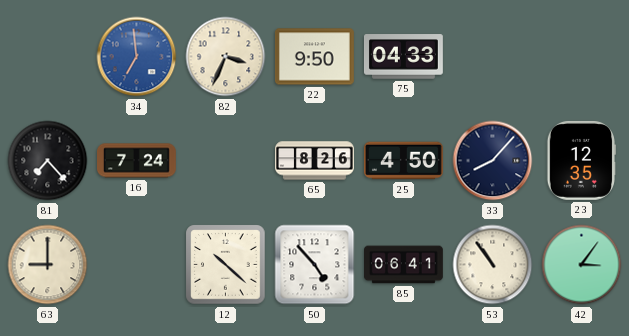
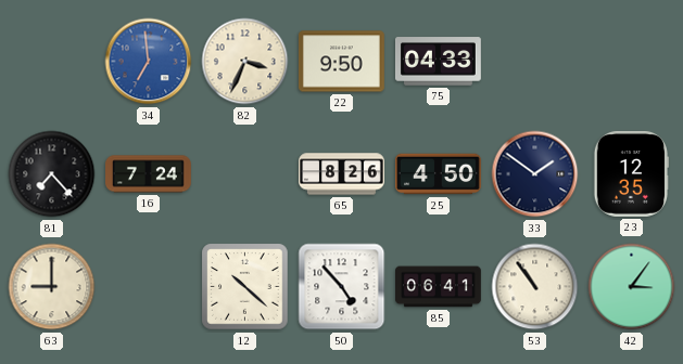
33: 8:07 -> 1:51
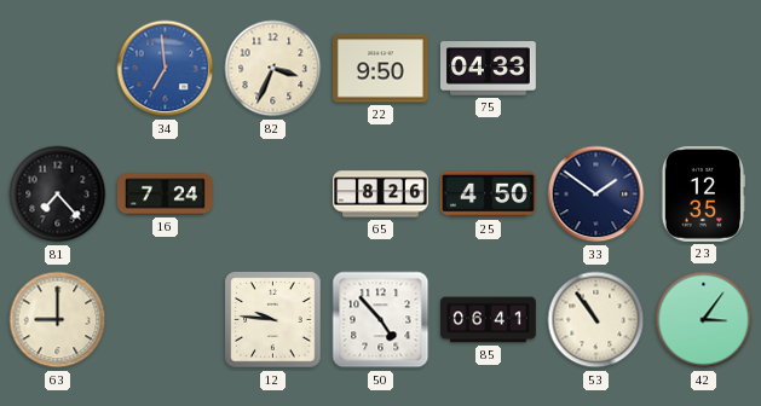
12: 10:22 -> 9:46
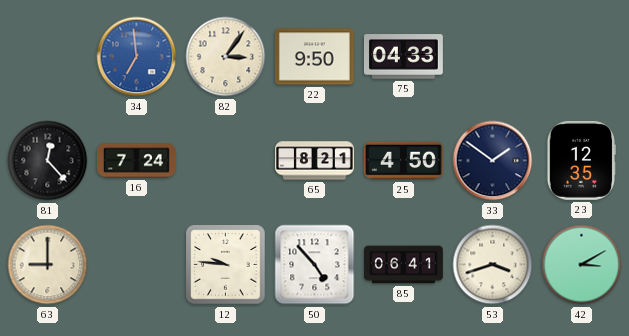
82: 3:34 -> 3:06
81: 7:23 -> 12:23
65: 8:26 -> 8:21
53: 10:54 -> 3:42
42: 3:06 -> 3:10
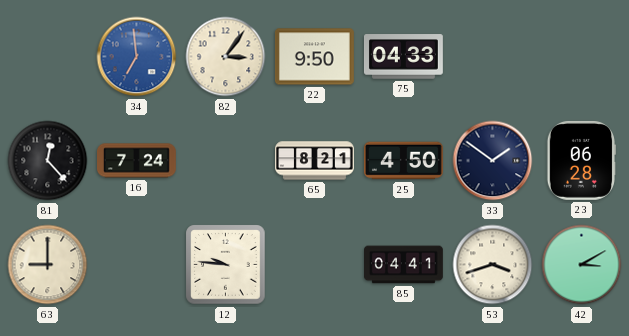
23: 12:35 -> 06:28
50: 4:53 -> none
85: 06:41 -> 04:41
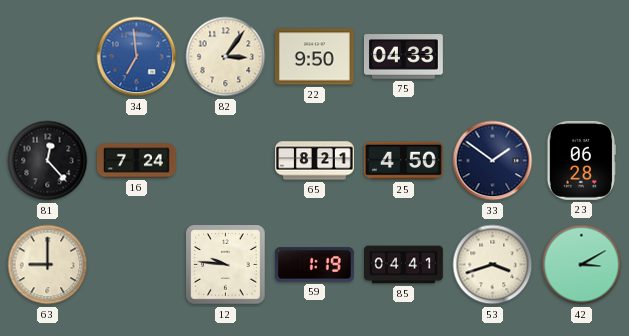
59: none -> 1:19
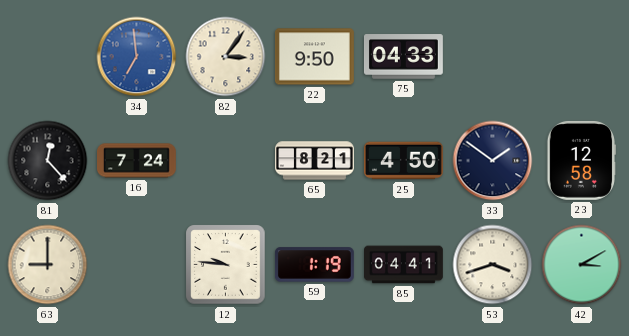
23: 06:28 -> 12:58
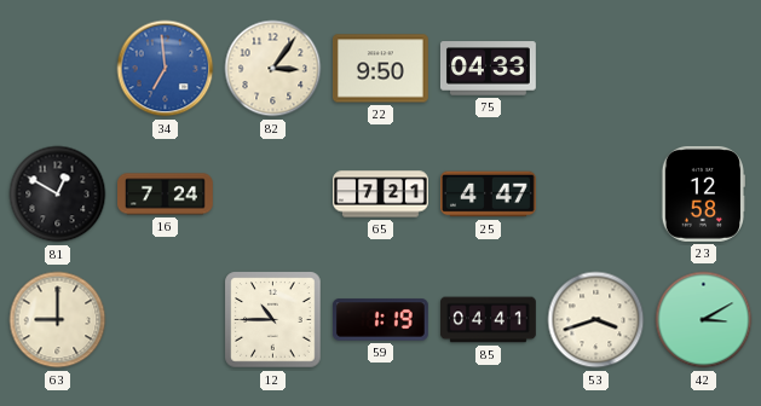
81: 12:23 -> 12:50
65: 8:21 -> 7:21
25: 4:50 -> 4:47
33: 1:51 -> none
12: 9:46 -> 10:45
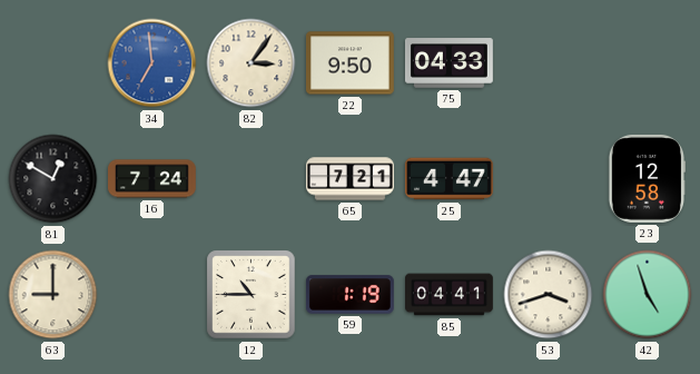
42: 3:10 -> 4:57
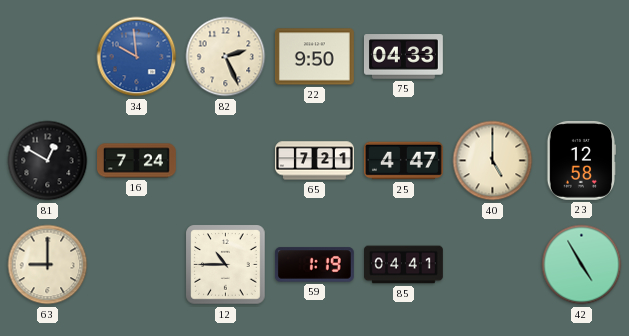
34: 6:59 -> 9:59
82: 3:06 -> 2:26
40: none -> 5:00
53: 3:42 -> none
42: 4:57 -> 4:55
